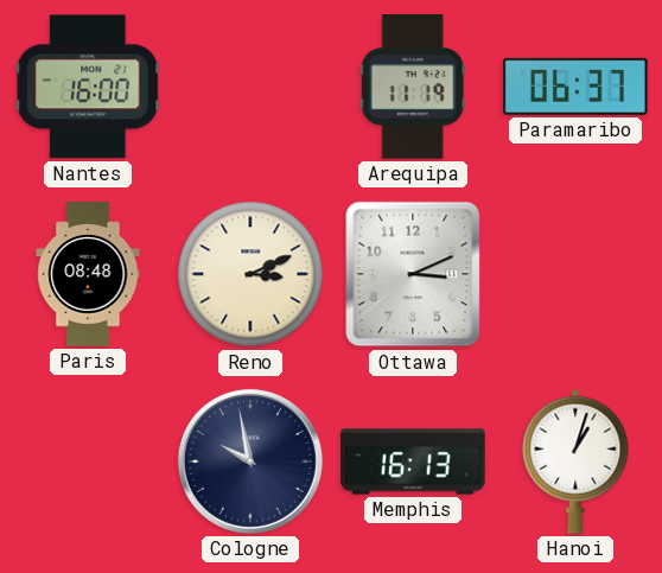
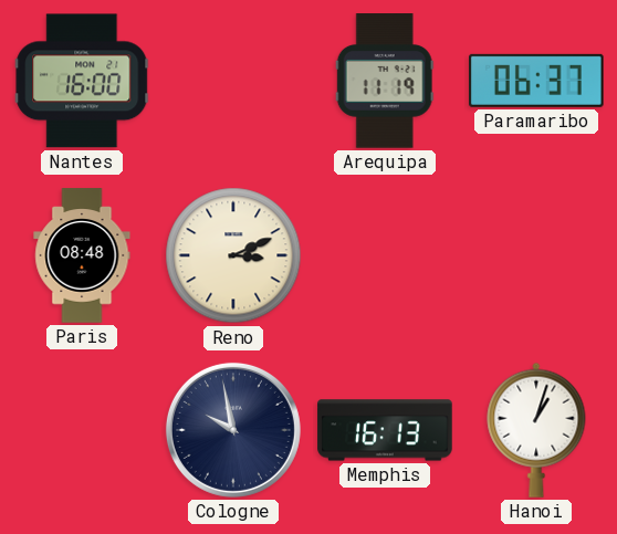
Ottawa: 3:11 -> none
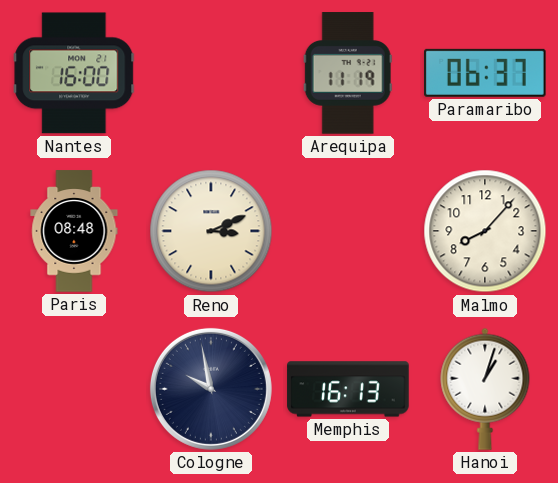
Malmo: none -> 8:07
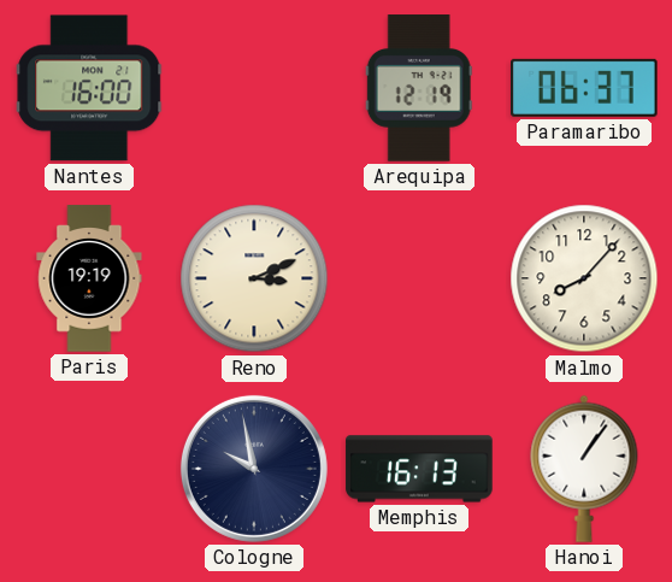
Arequipa: 11:19 -> 12:19
Paris: 08:48 -> 19:19
Hanoi: 1:03 -> 1:06
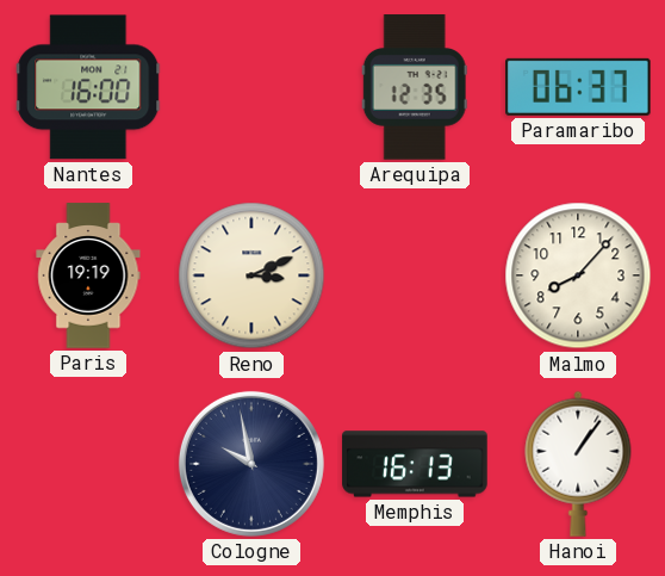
Arequipa: 12:19 -> 12:35
